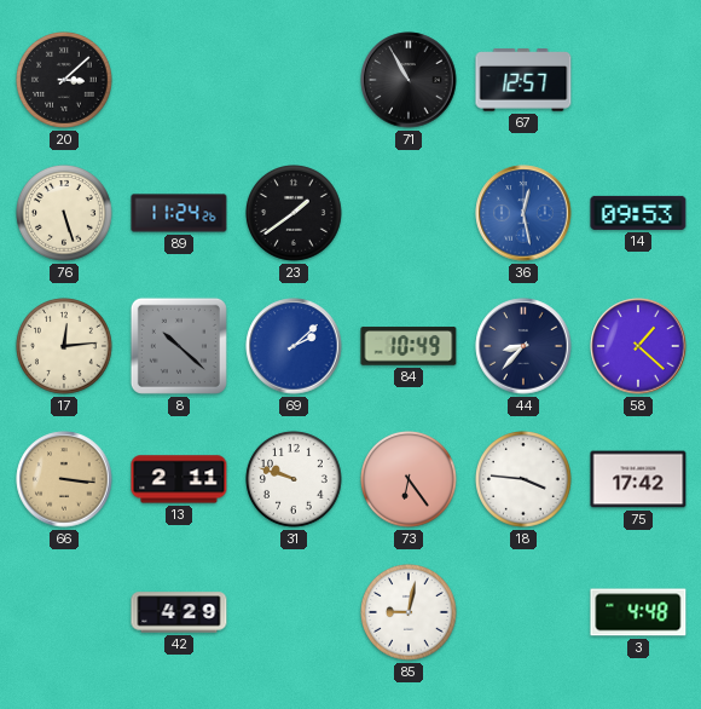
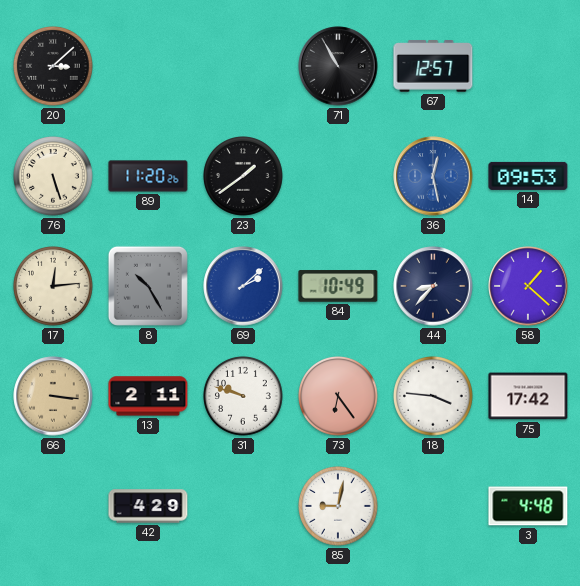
89: 11:24 -> 11:20
8: 10:22 -> 10:25
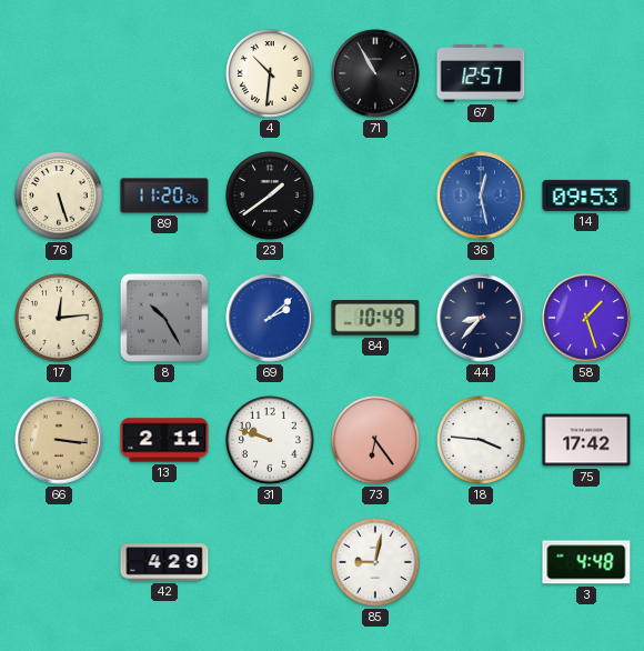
20: 3:08 -> none
4: none -> 10:31
58: 1:22 -> 1:27
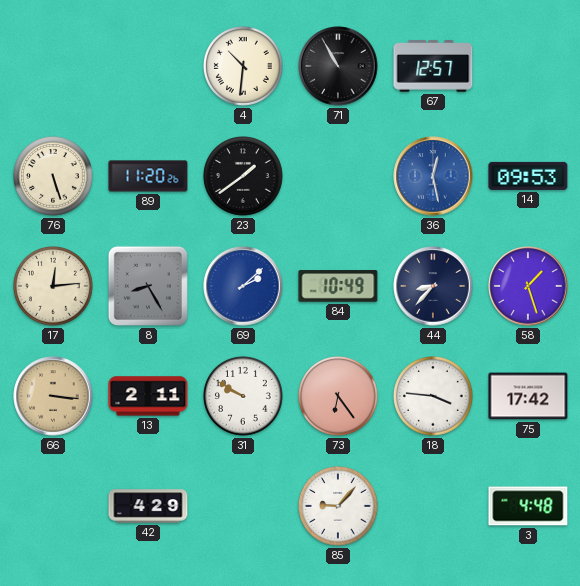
8: 10:25 -> 8:25
31: 9:48 -> 9:50
85: 9:02 -> 9:07
